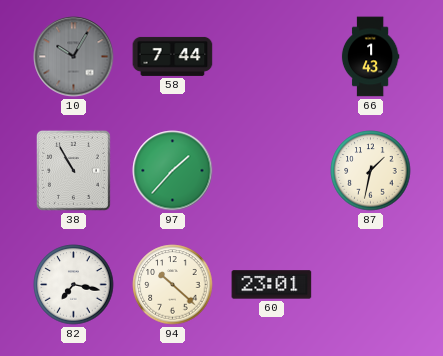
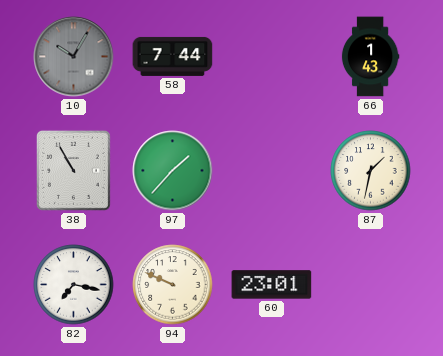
94: 10:22 -> 9:49
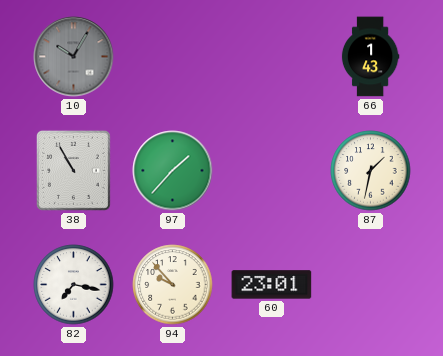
58: 7:44 -> none
94: 9:49 -> 9:53
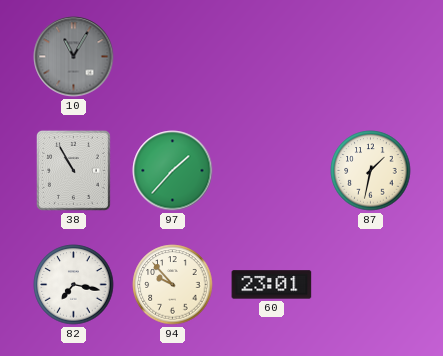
10: 10:05 -> 11:05
66: 1:43 -> none
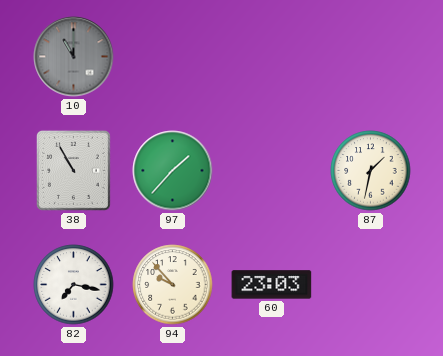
10: 11:05 -> 11:00
60: 23:01 -> 23:03
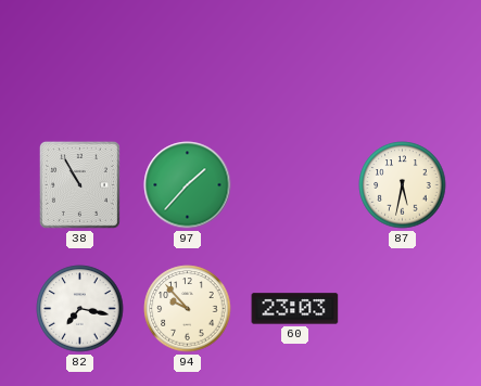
10: 11:00 -> none
87: 1:32 -> 5:32
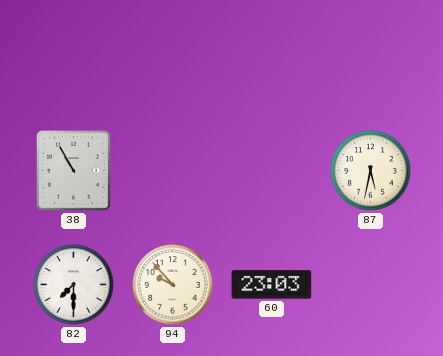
97: 1:37 -> none
82: 7:17 -> 7:30
